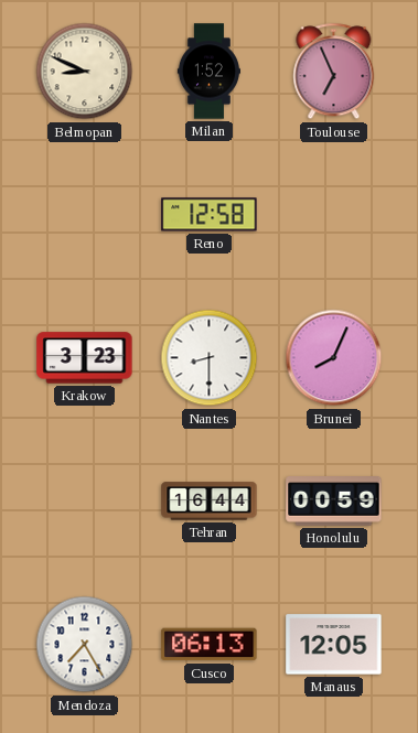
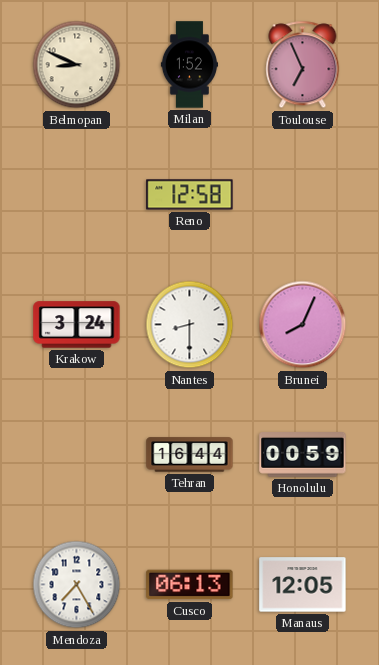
Krakow: 3:23 -> 3:24
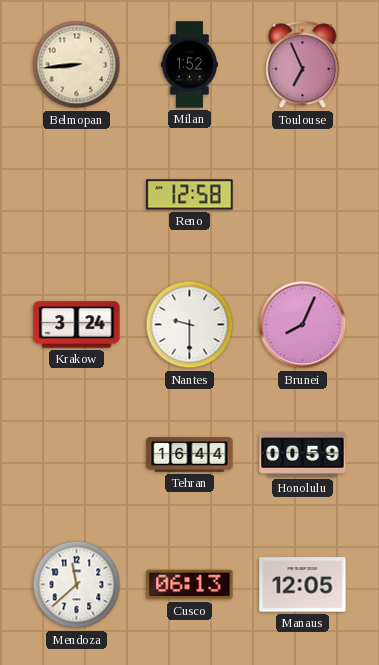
Belmopan: 8:49 -> 8:44
Nantes: 8:30 -> 9:30
Mendoza: 7:25 -> 11:38
